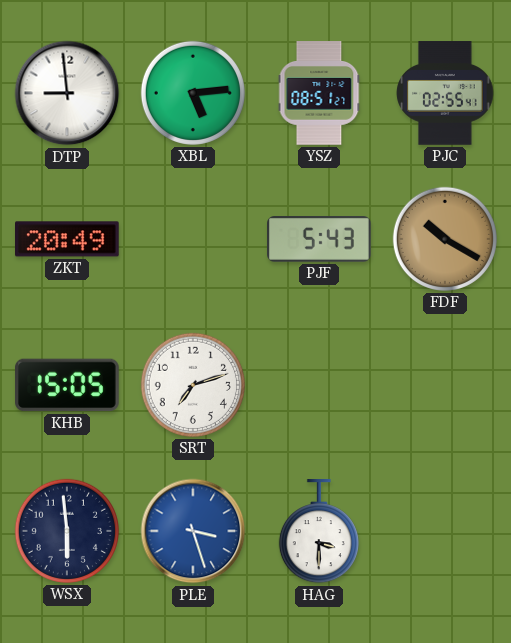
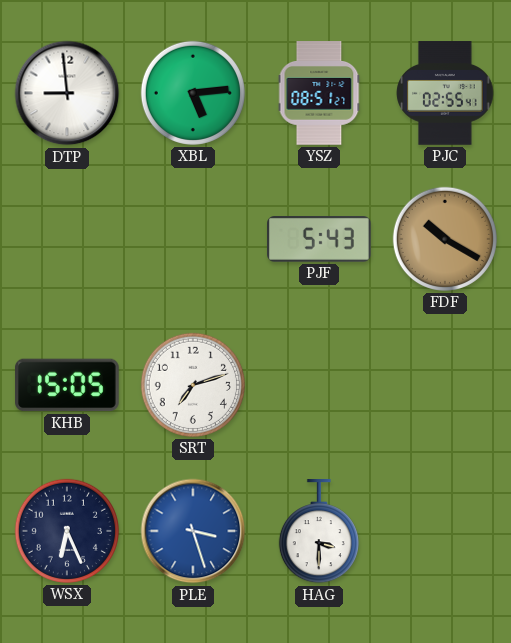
ZKT: 20:49 -> none
WSX: 5:59 -> 6:26
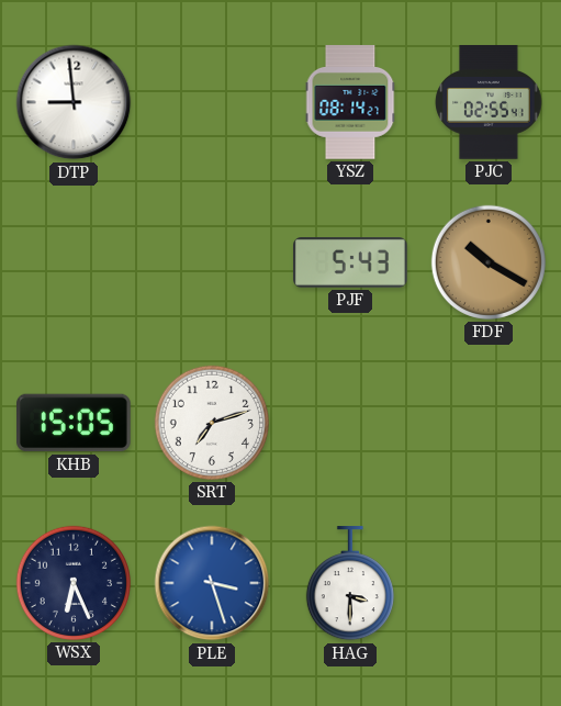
XBL: 5:14 -> none
YSZ: 08:51 -> 08:14
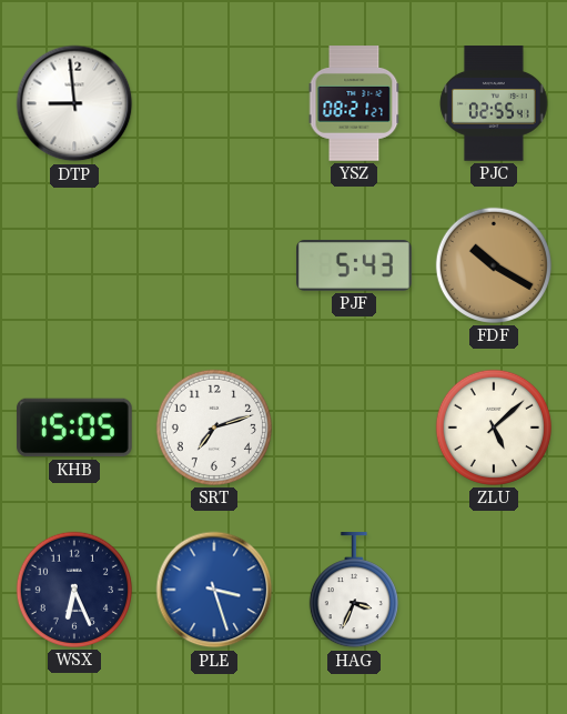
YSZ: 08:14 -> 08:21
ZLU: none -> 5:08
HAG: 3:30 -> 3:34
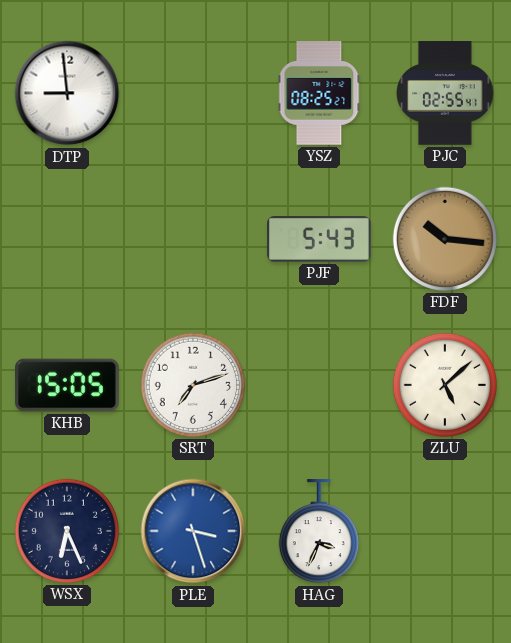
YSZ: 08:21 -> 08:25
FDF: 10:20 -> 10:16
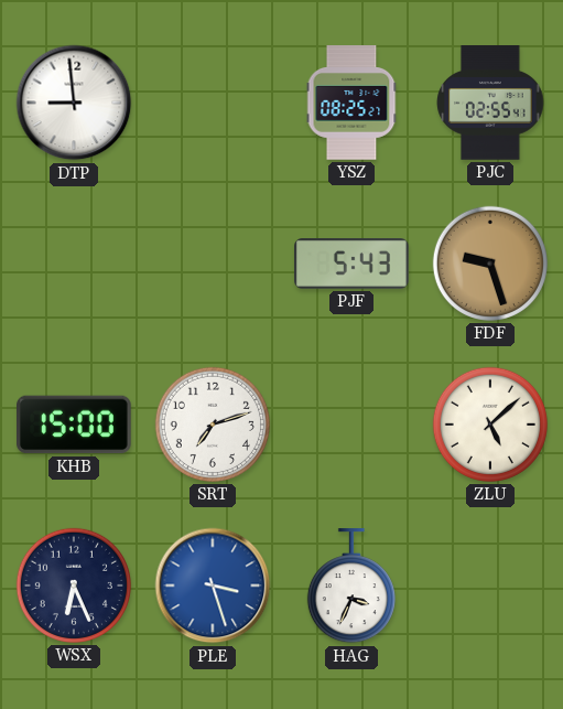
FDF: 10:16 -> 9:27
KHB: 15:05 -> 15:00
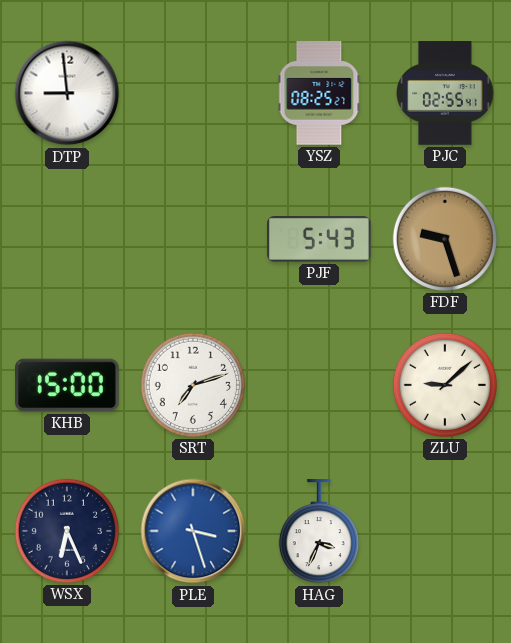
ZLU: 5:08 -> 9:08
